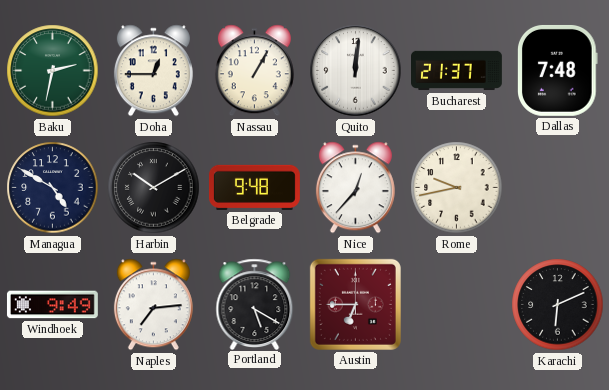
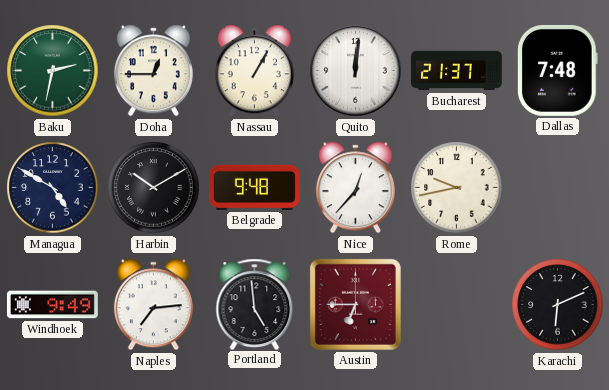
Portland: 5:20 -> 4:59
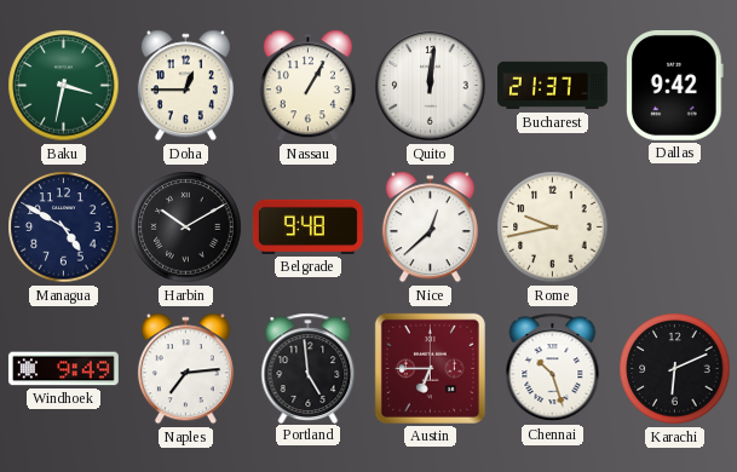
Baku: 2:32 -> 3:32
Dallas: 7:48 -> 9:42
Nice: 12:37 -> 12:38
Chennai: none -> 10:27
